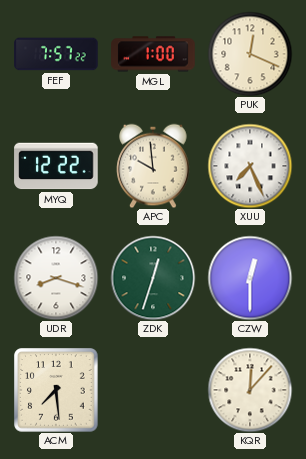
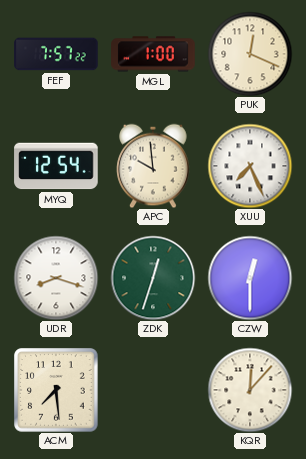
MYQ: 12:22 -> 12:54
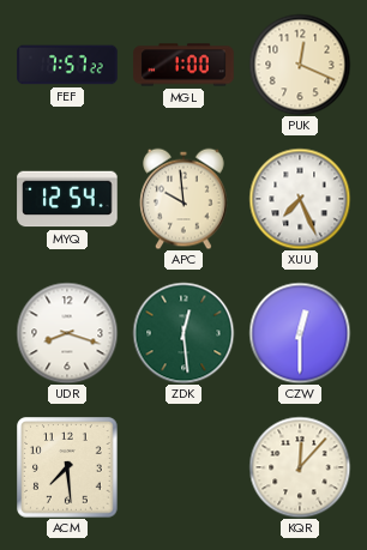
ZDK: 12:33 -> 12:29
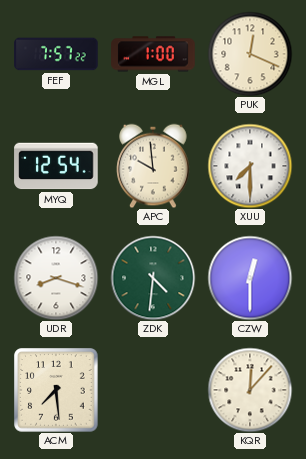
XUU: 7:26 -> 7:30
ZDK: 12:29 -> 4:31
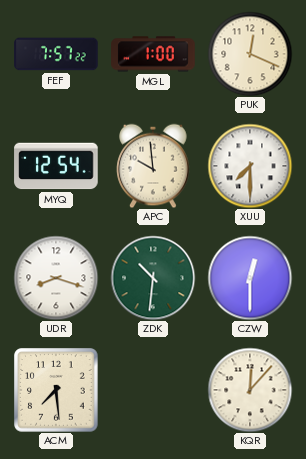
ZDK: 4:31 -> 10:31
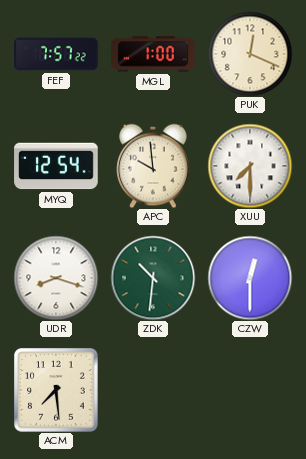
KQR: 12:07 -> none
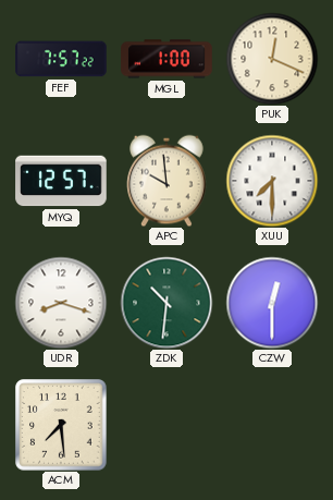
MYQ: 12:54 -> 12:57
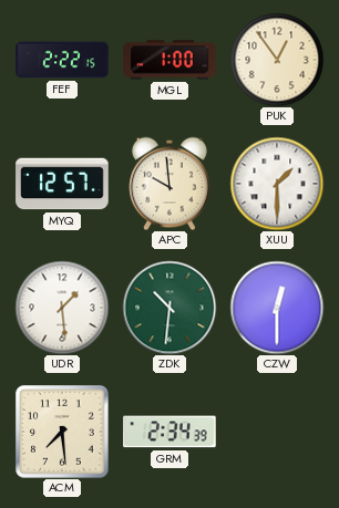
FEF: 7:57 -> 2:22
PUK: 12:19 -> 12:54
XUU: 7:30 -> 1:30
UDR: 8:18 -> 1:29
GRM: none -> 2:34
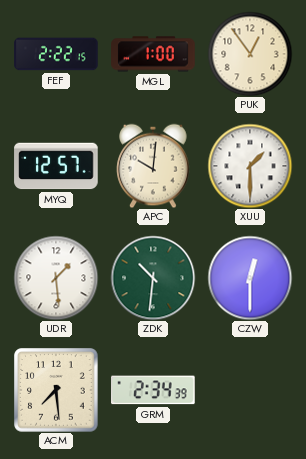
APC: 9:59 -> 10:01
